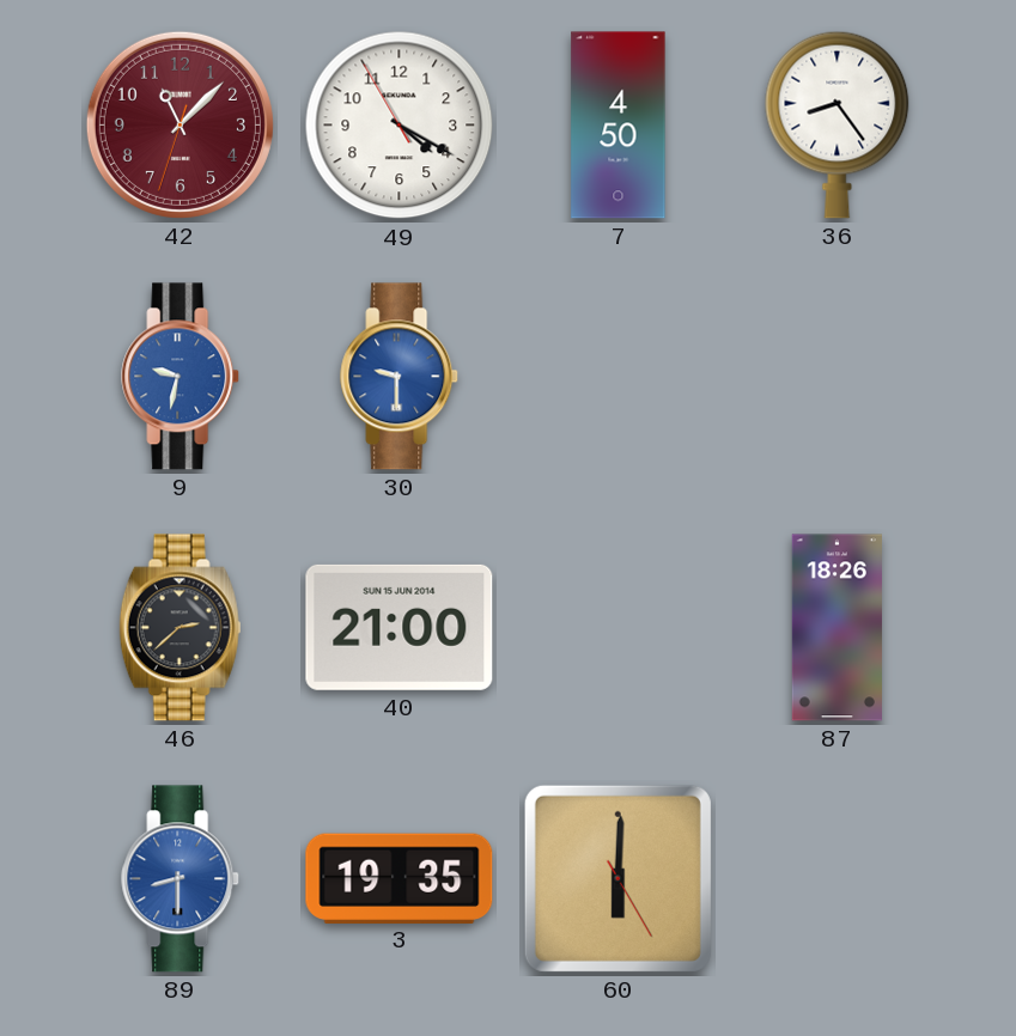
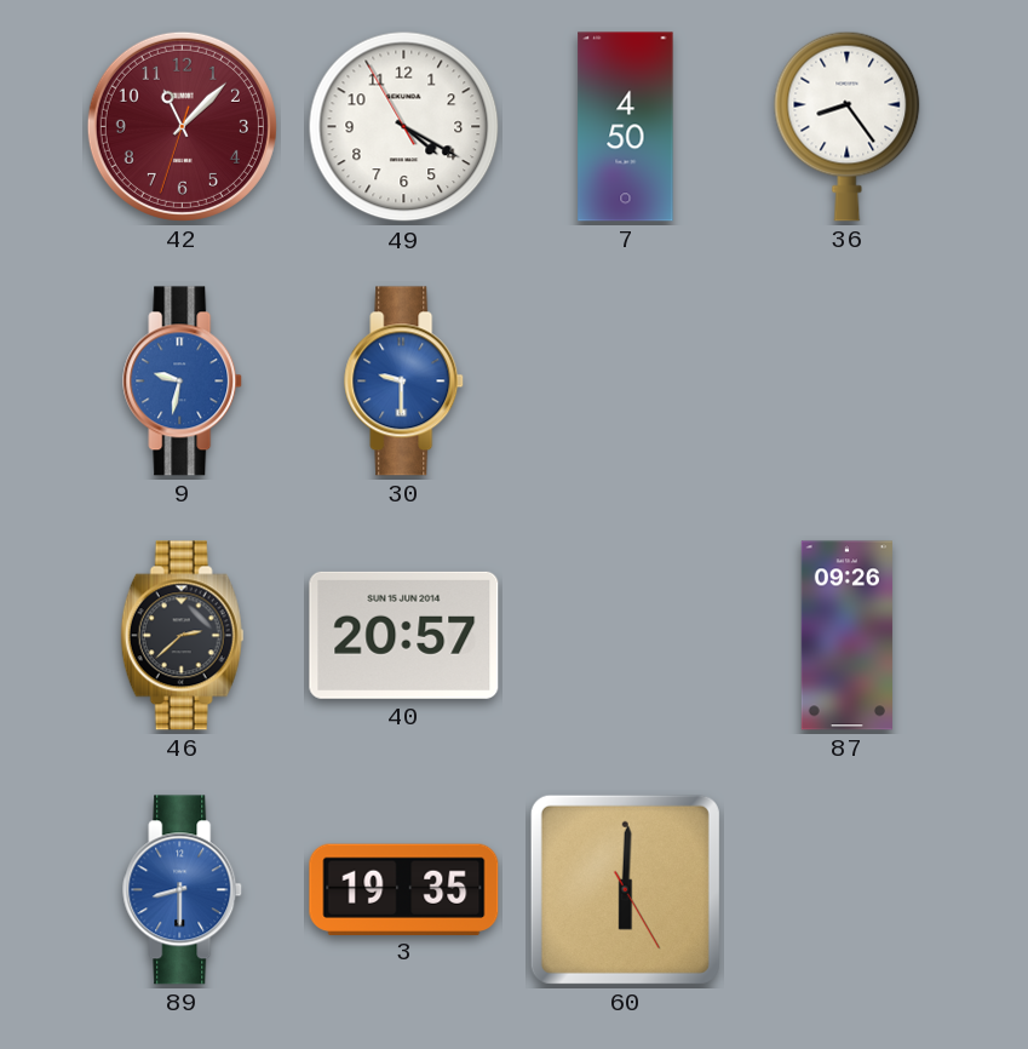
40: 21:00 -> 20:57
87: 18:26 -> 09:26
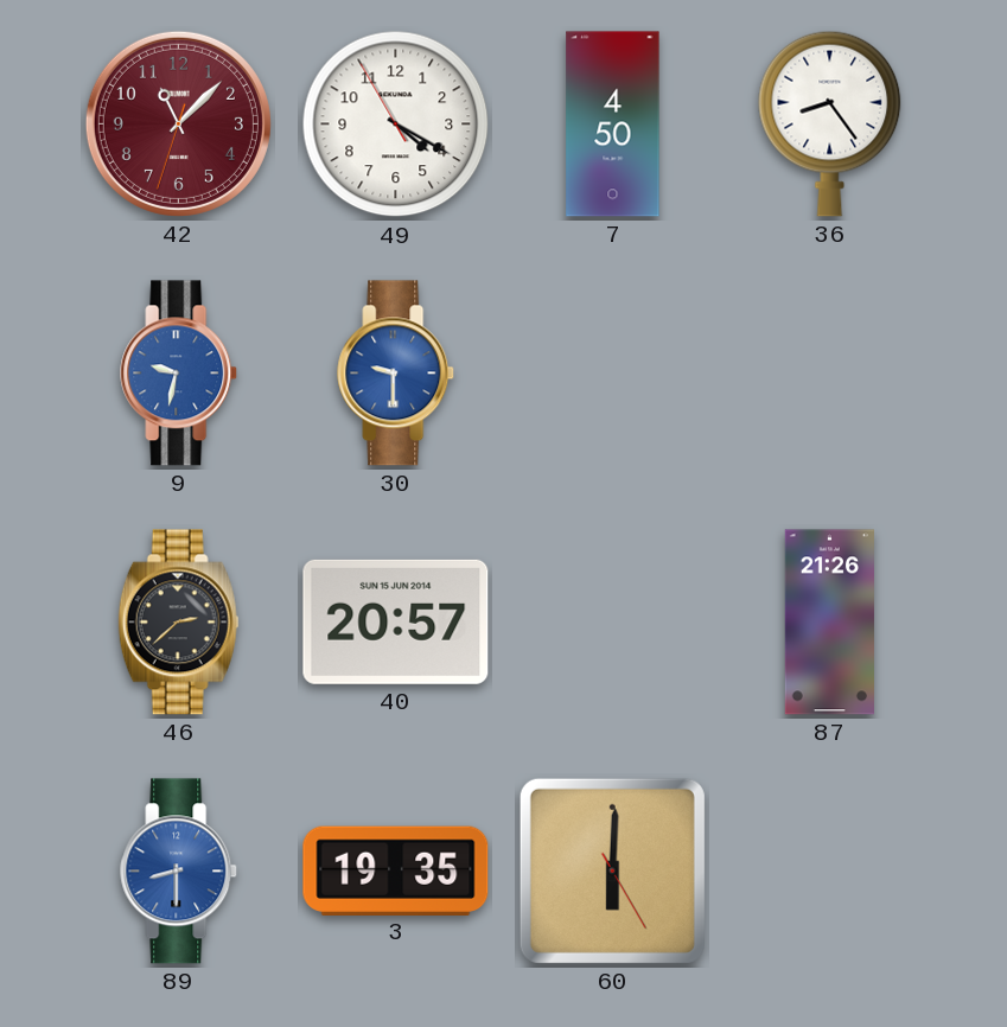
87: 09:26 -> 21:26
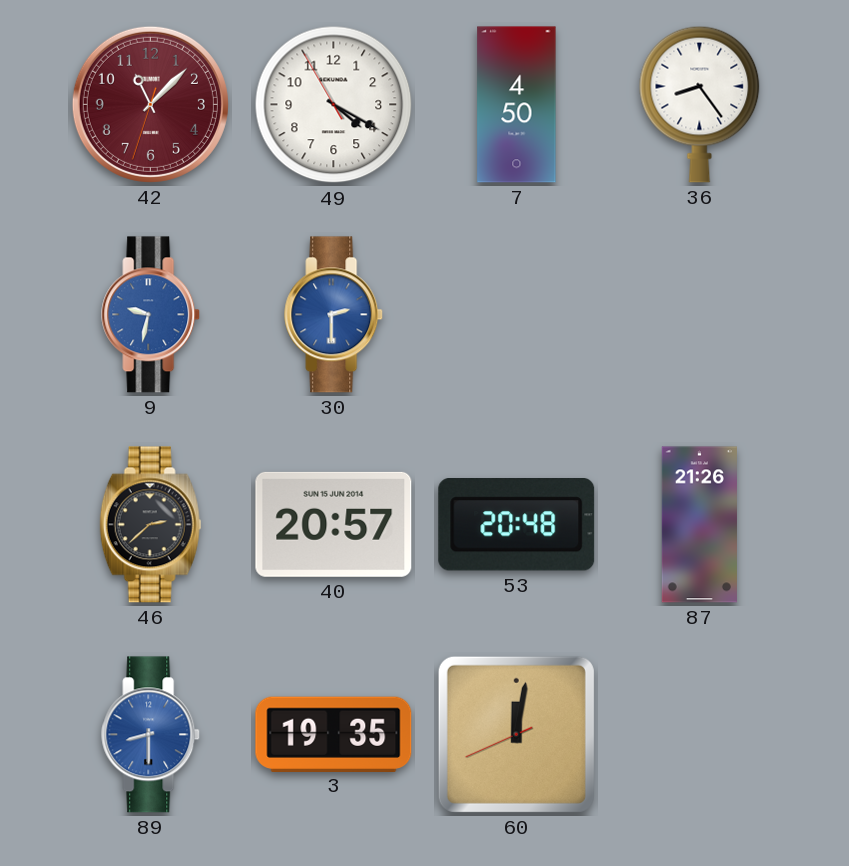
30: 9:30 -> 2:30
53: none -> 20:48
60: 6:00 -> 12:01
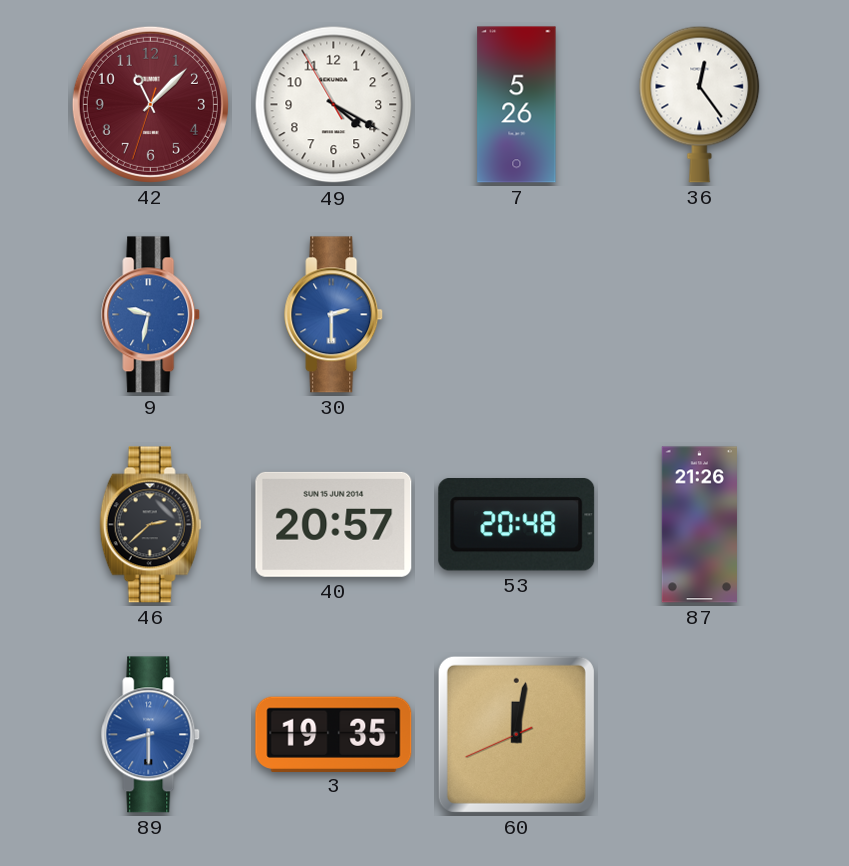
7: 4:50 -> 5:26
36: 8:24 -> 12:24
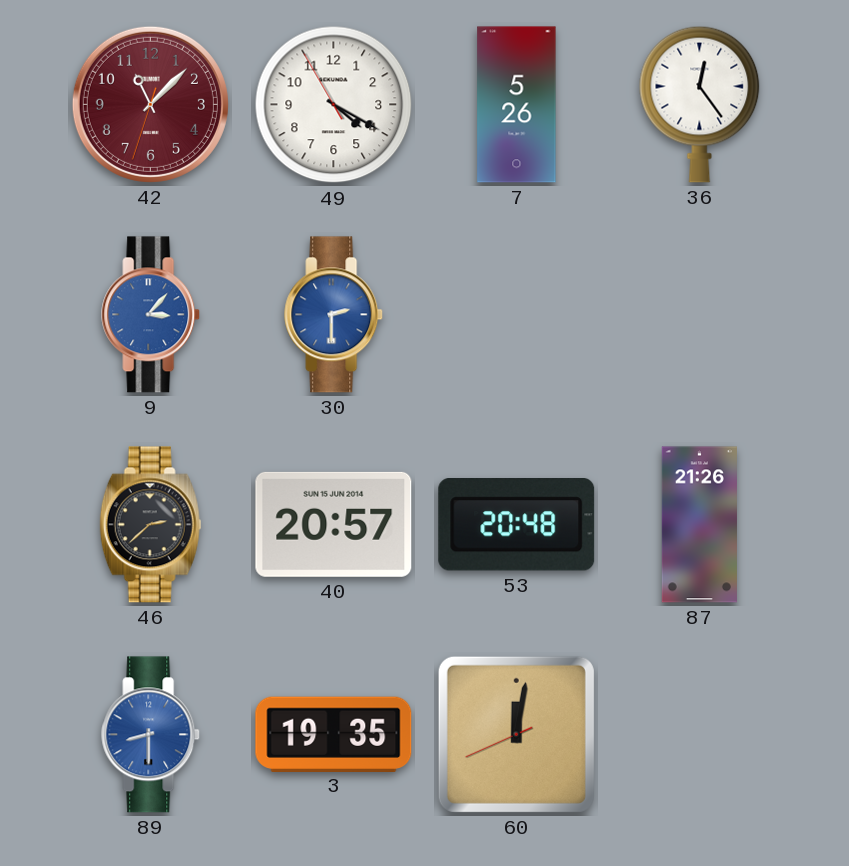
9: 9:32 -> 3:07
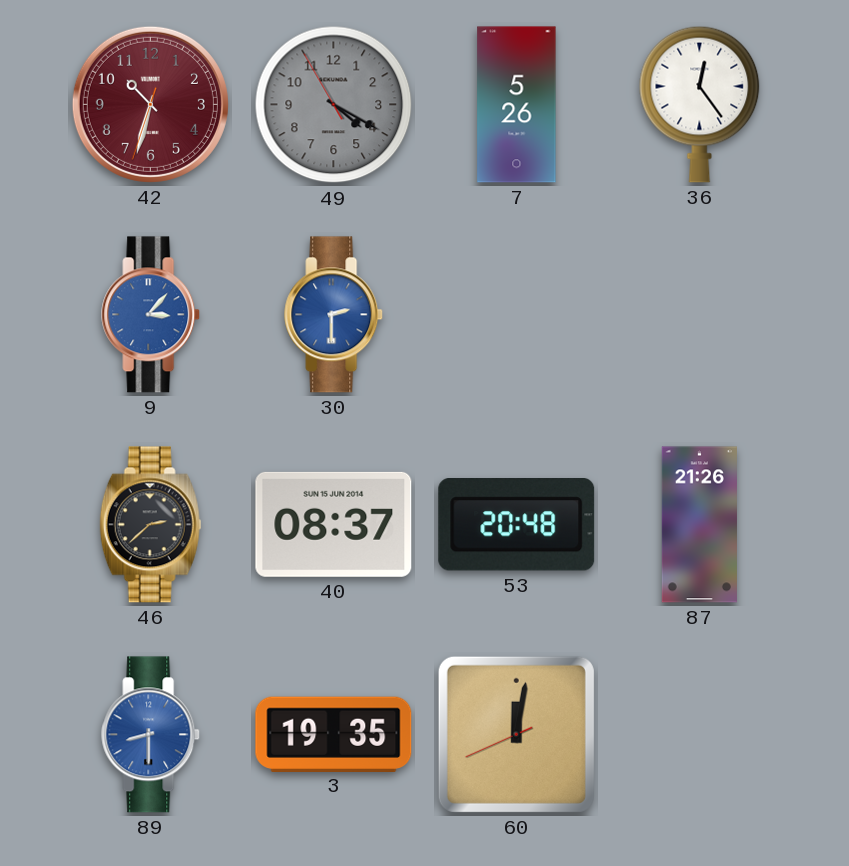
42: 11:07 -> 10:32
49 dial: white -> grey
40: 20:57 -> 08:37
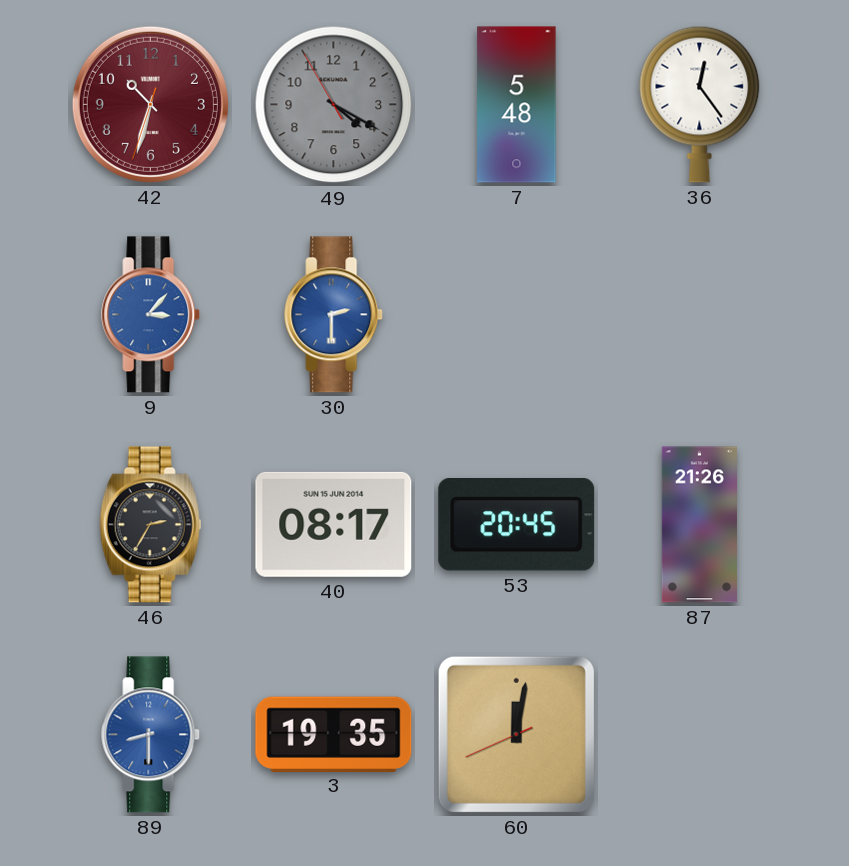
7: 5:26 -> 5:48
46: 2:38 -> 2:35
40: 08:37 -> 08:17
53: 20:48 -> 20:45
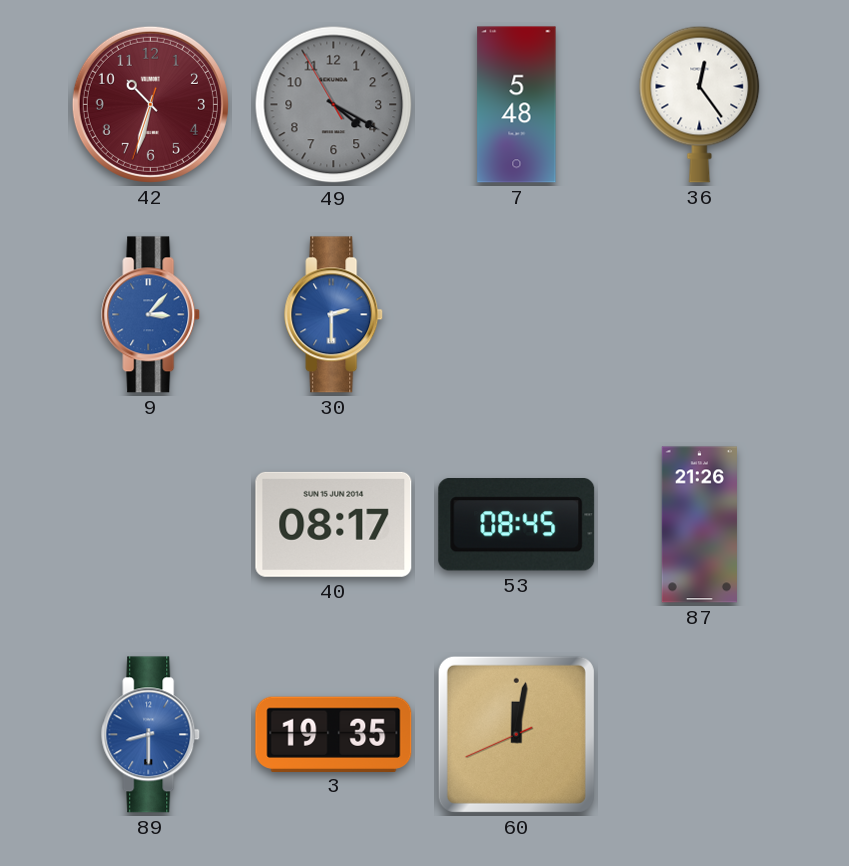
46: 2:35 -> none
53: 20:45 -> 08:45
